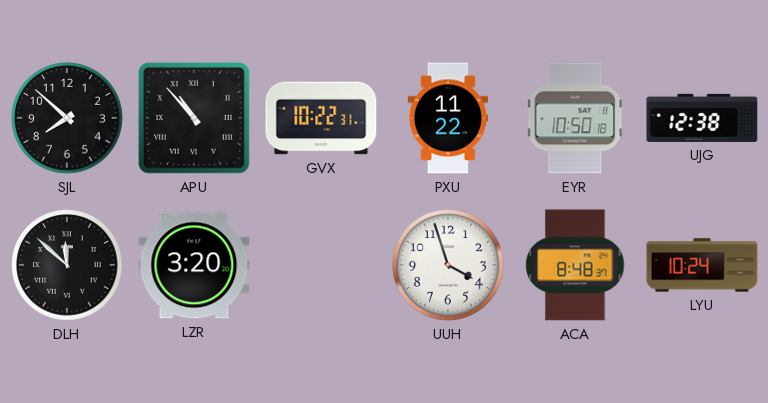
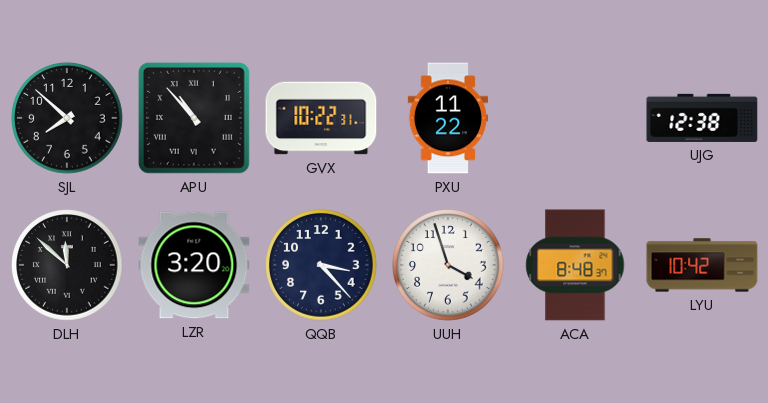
EYR: 10:50 -> none
QQB: none -> 3:23
LYU: 10:24 -> 10:42
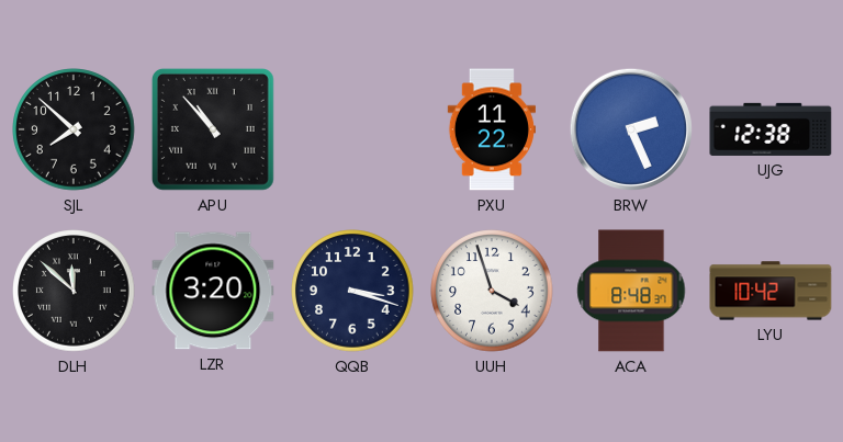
GVX: 10:22 -> none
BRW: none -> 2:26
QQB: 3:23 -> 3:18
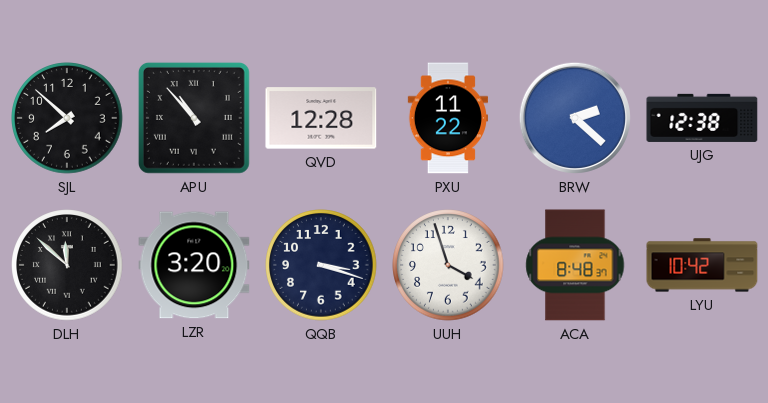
QVD: none -> 12:28
BRW: 2:26 -> 2:22
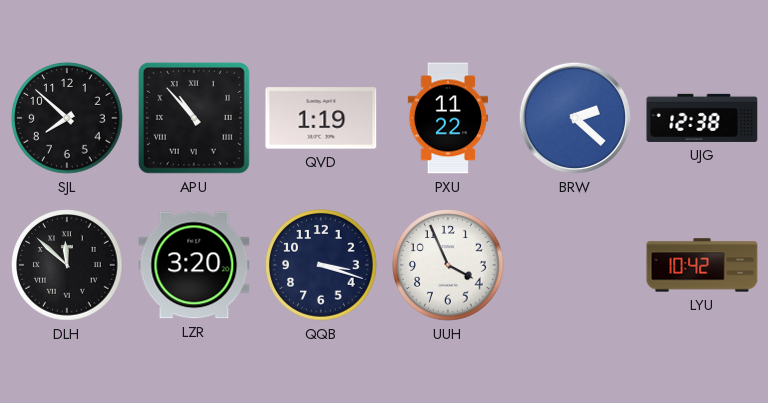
QVD: 12:28 -> 1:19
UUH: 3:57 -> 3:56
ACA: 8:48 -> none
